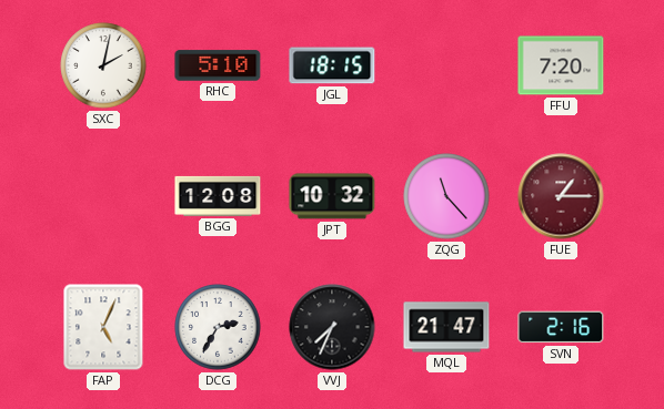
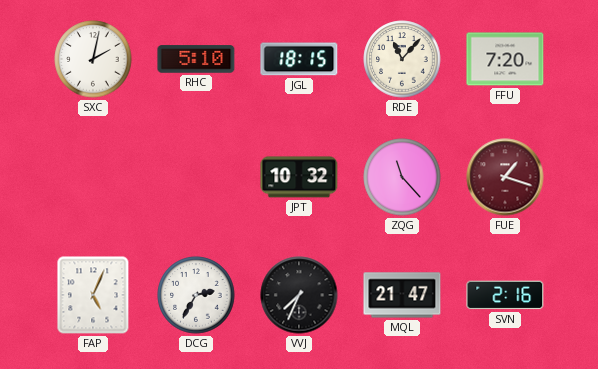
RDE: none -> 11:07
BGG: 12:08 -> none
FUE: 1:15 -> 1:18
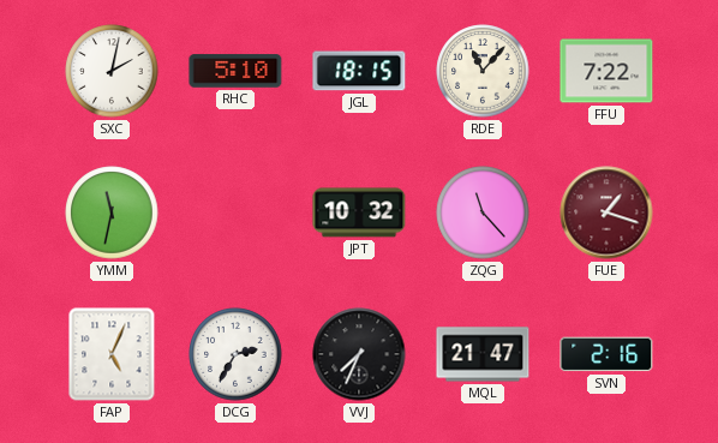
FFU: 7:20 -> 7:22
YMM: none -> 11:32
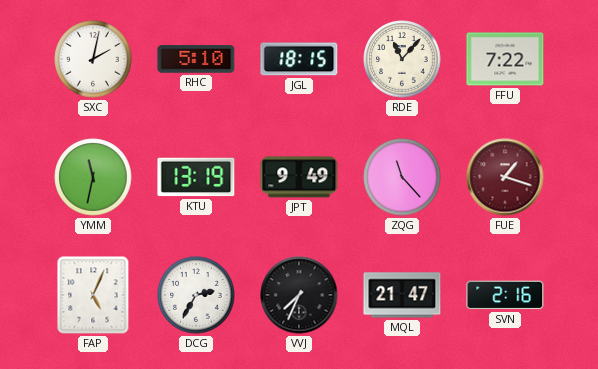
KTU: none -> 13:19
JPT: 10:32 -> 9:49
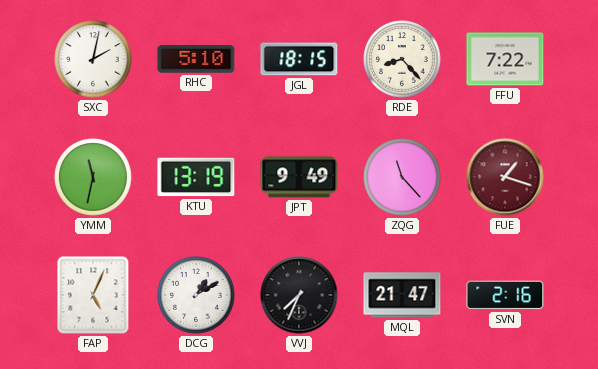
RDE: 11:07 -> 8:23
DCG: 2:35 -> 1:10
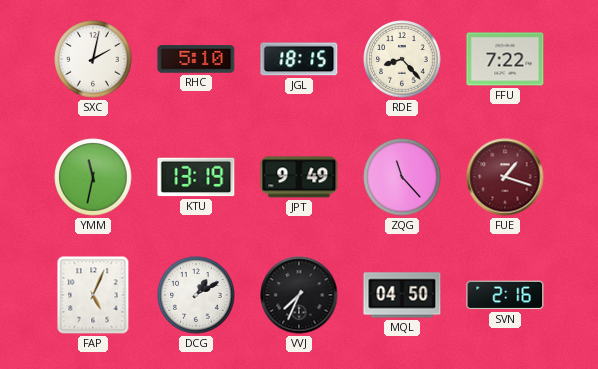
MQL: 21:47 -> 04:50
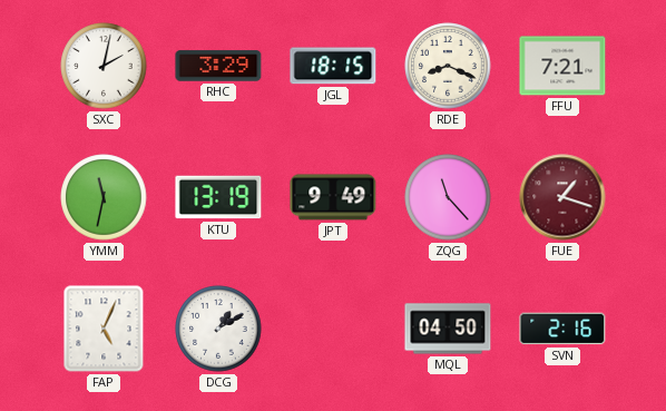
RHC: 5:10 -> 3:29
RDE: 8:23 -> 8:19
FFU: 7:22 -> 7:21
VVJ: 7:34 -> none
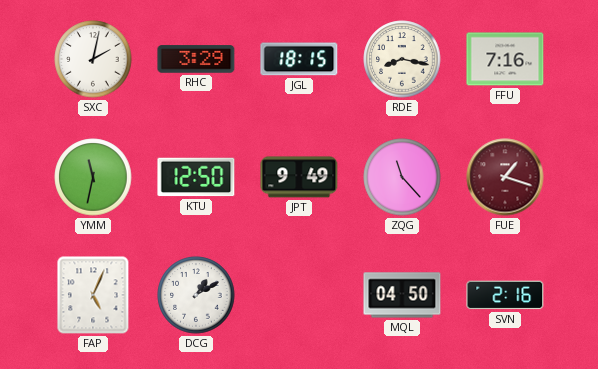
RDE: 8:19 -> 8:17
FFU: 7:21 -> 7:16
KTU: 13:19 -> 12:50
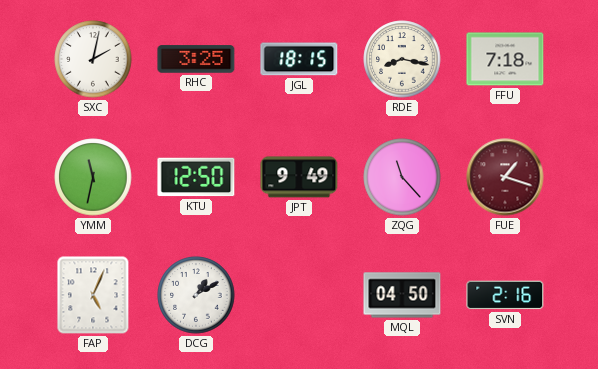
RHC: 3:29 -> 3:25
FFU: 7:16 -> 7:18
